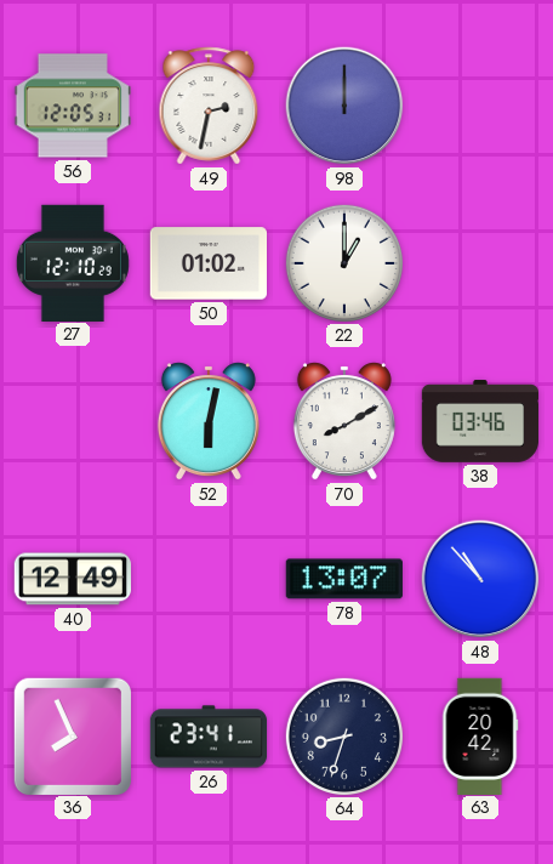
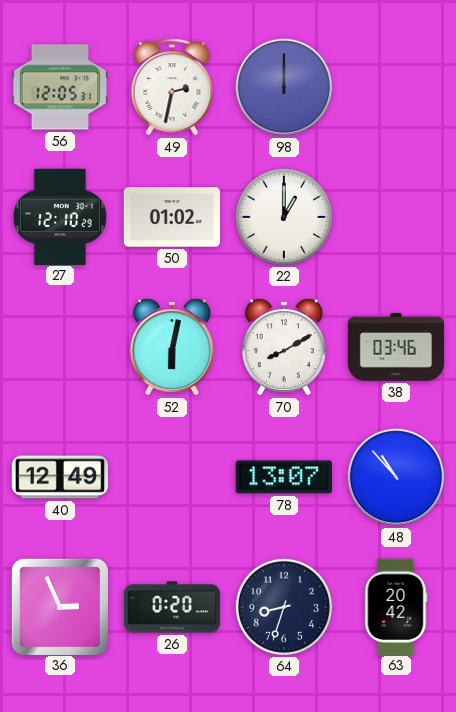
36: 7:56 -> 2:56
26: 23:41 -> 0:20
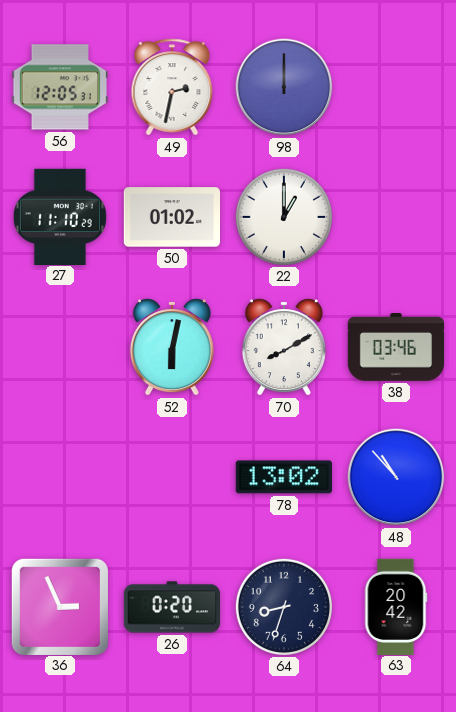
27: 12:10 -> 11:10
40: 12:49 -> none
78: 13:07 -> 13:02
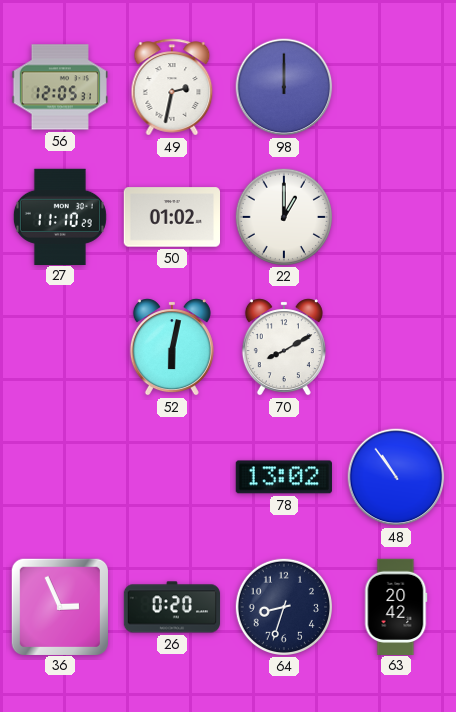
38: 03:46 -> none
48: 10:53 -> 10:54
